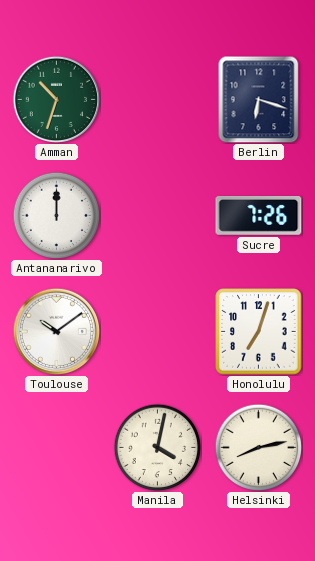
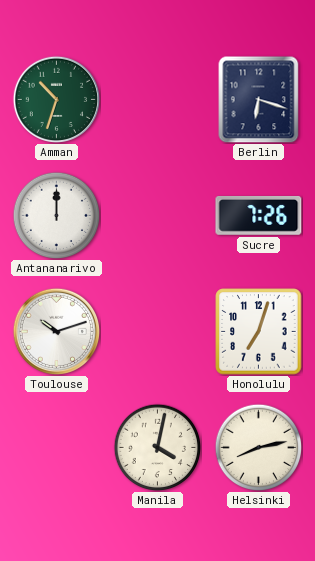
Toulouse: 10:09 -> 10:12
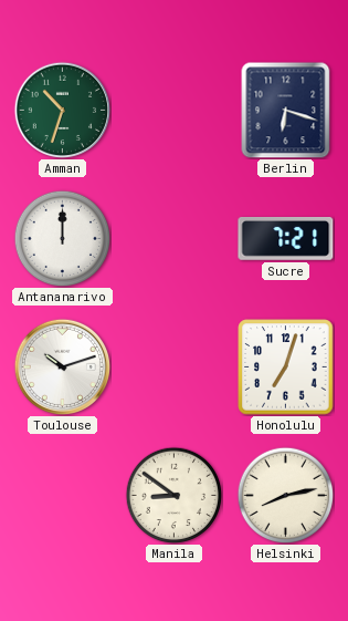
Sucre: 7:26 -> 7:21
Manila: 4:02 -> 8:51
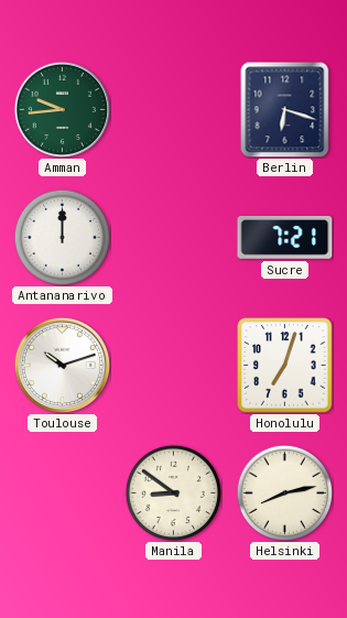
Amman: 10:33 -> 9:44
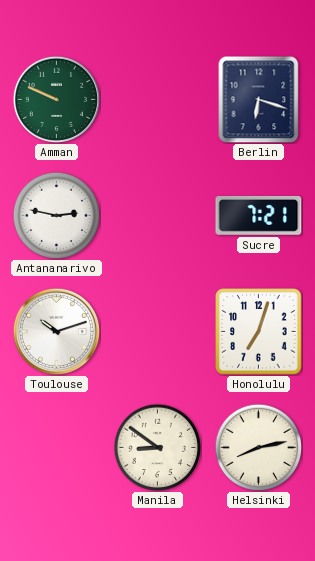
Amman: 9:44 -> 9:49
Antananarivo: 12:00 -> 2:47
